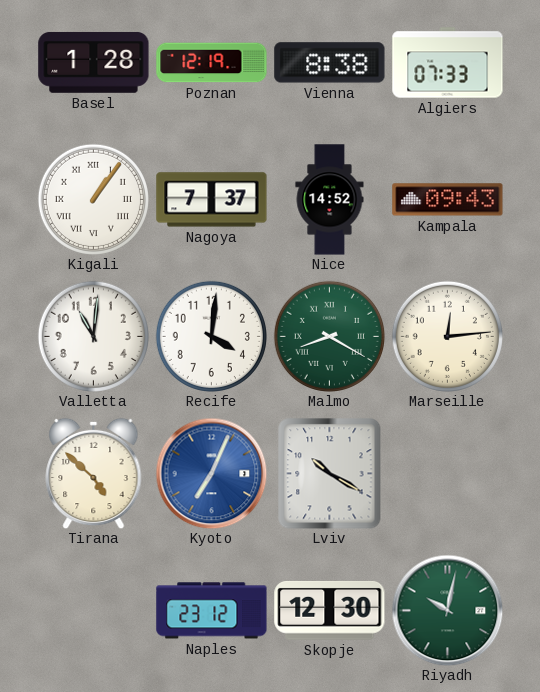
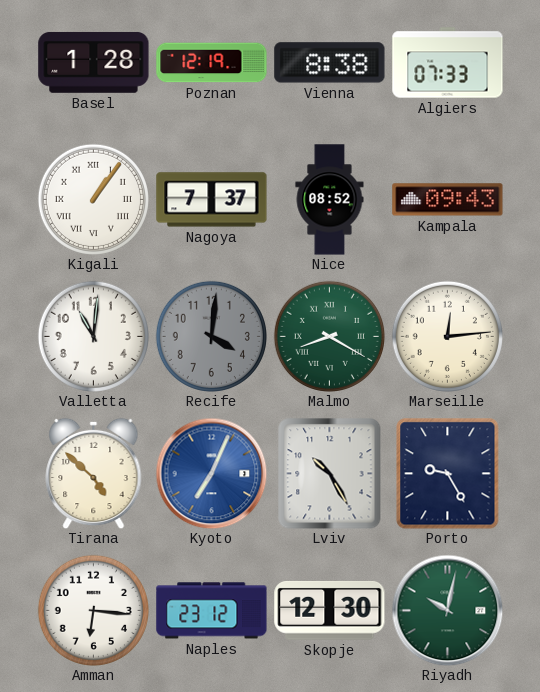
Nice: 14:52 -> 08:52
Recife dial: white -> grey
Lviv: 10:20 -> 10:25
Porto: none -> 9:25
Amman: none -> 6:16
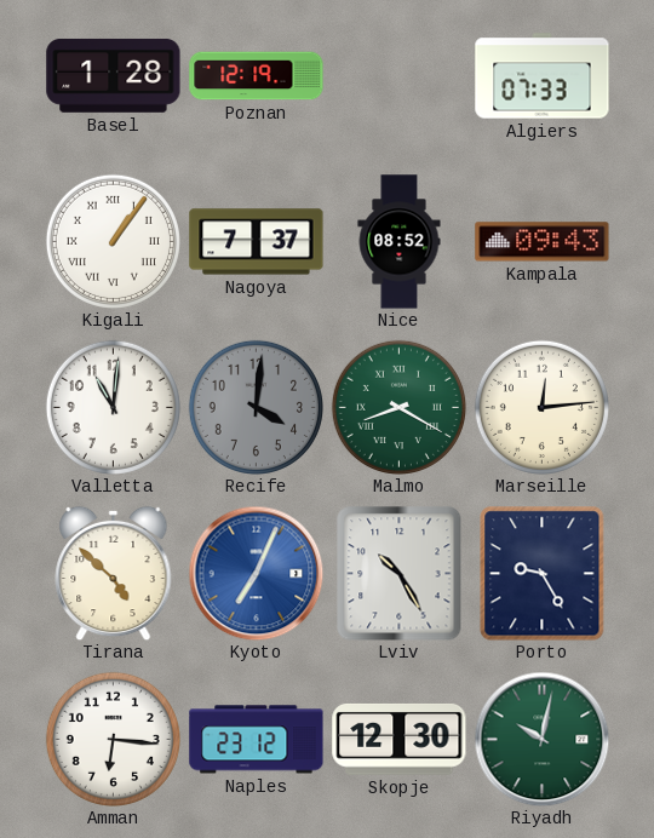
Vienna: 8:38 -> none
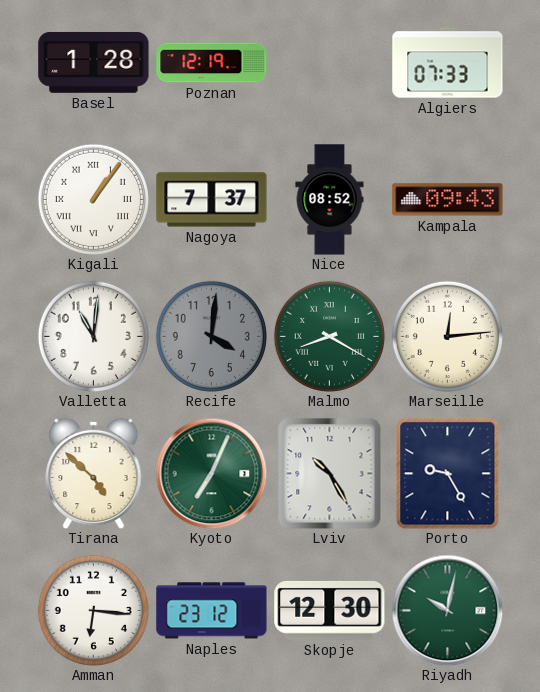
Kyoto dial: blue -> green
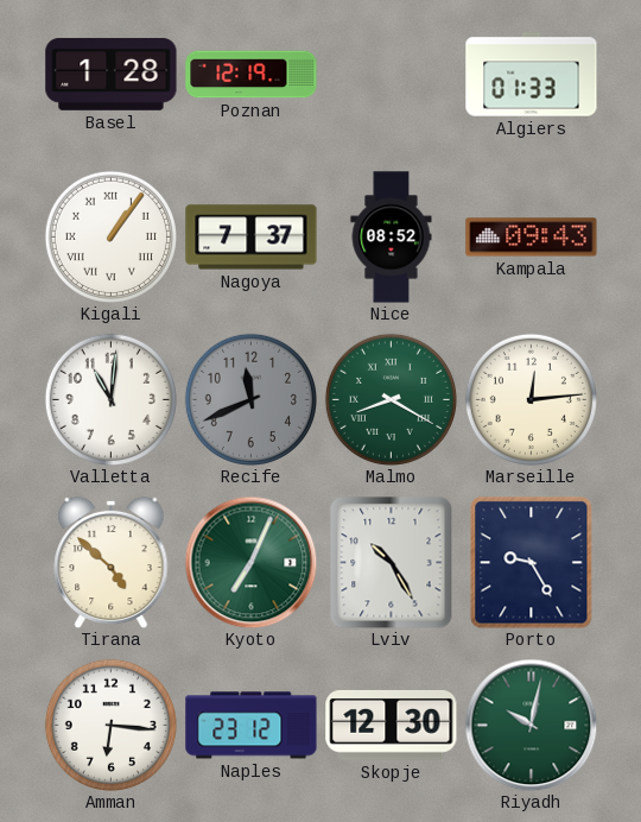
Algiers: 07:33 -> 01:33
Recife: 4:01 -> 11:41
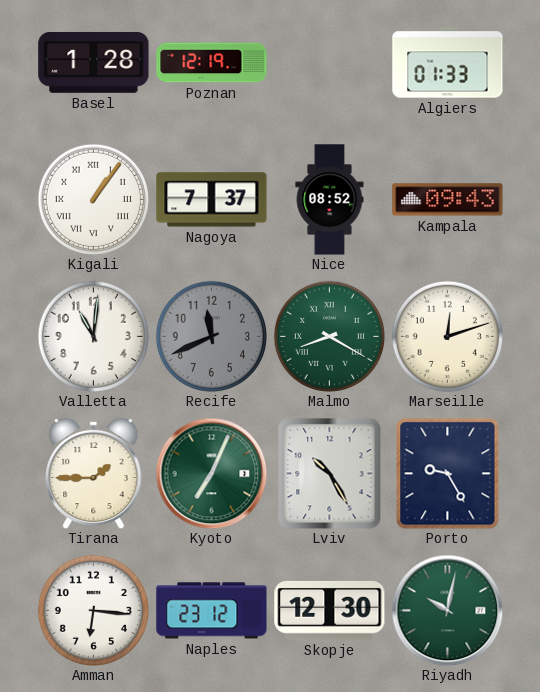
Marseille: 12:14 -> 12:12
Tirana: 4:52 -> 1:45
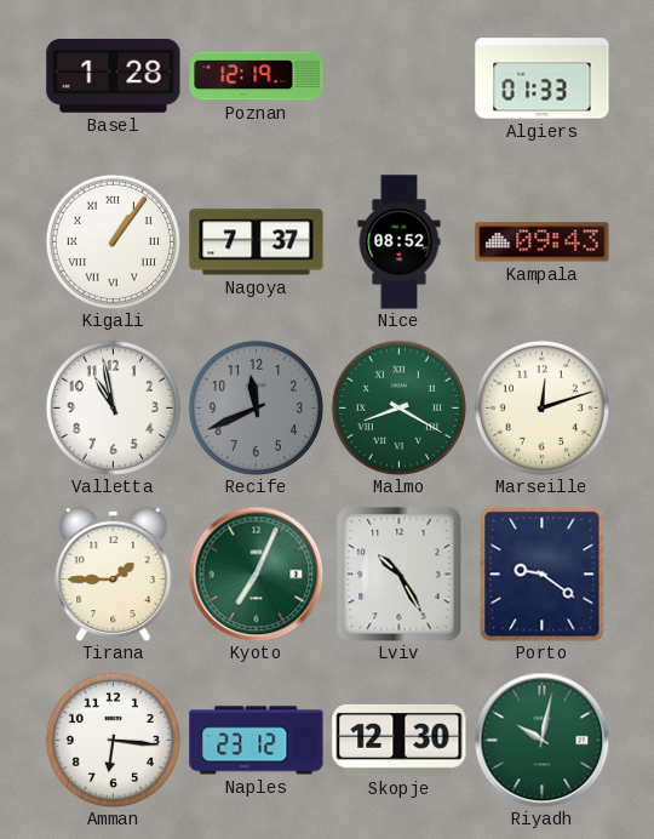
Valletta: 11:01 -> 10:58
Porto: 9:25 -> 9:21
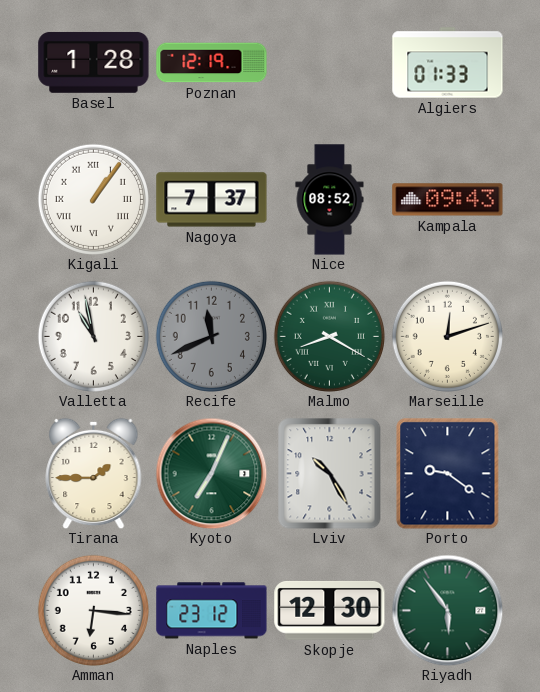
Riyadh: 10:02 -> 5:54
